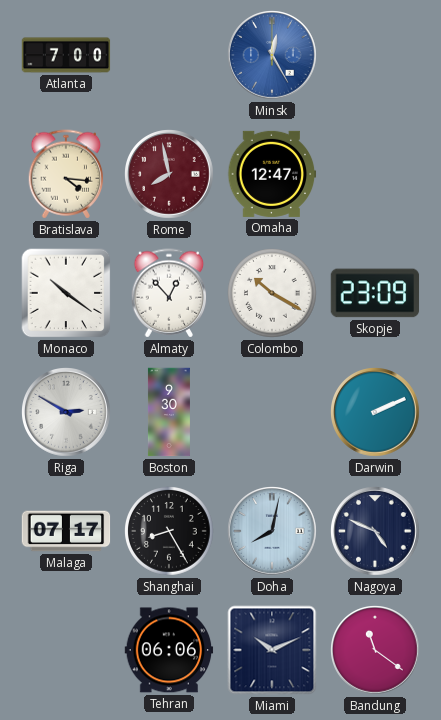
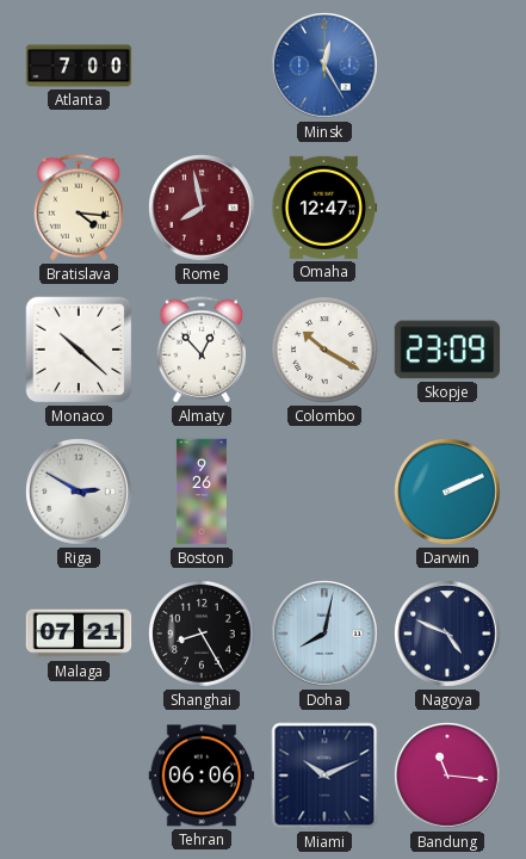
Monaco: 10:21 -> 10:22
Boston: 9:30 -> 9:26
Malaga: 07:17 -> 07:21
Bandung: 11:21 -> 11:16
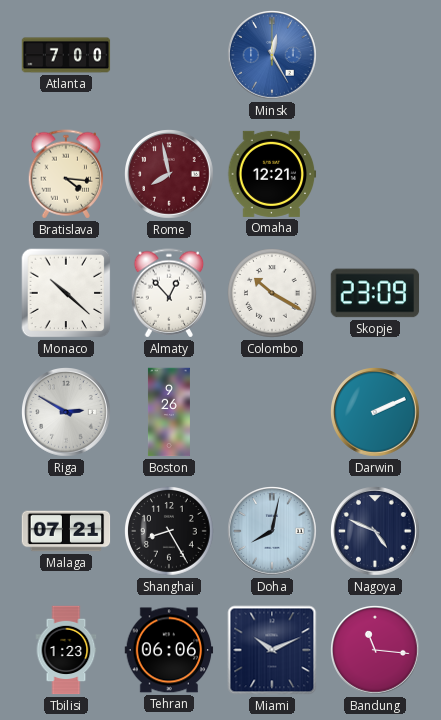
Omaha: 12:47 -> 12:21
Tbilisi: none -> 1:23
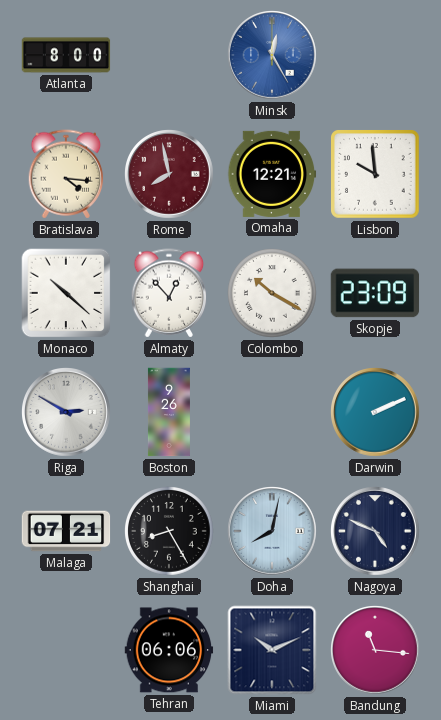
Atlanta: 7:00 -> 8:00
Lisbon: none -> 9:59
Tbilisi: 1:23 -> none
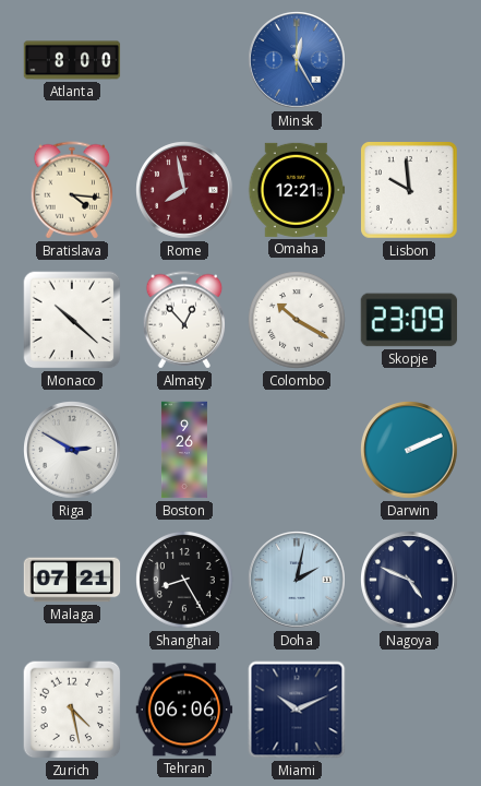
Doha: 8:02 -> 2:02
Zurich: none -> 4:28
Bandung: 11:16 -> none
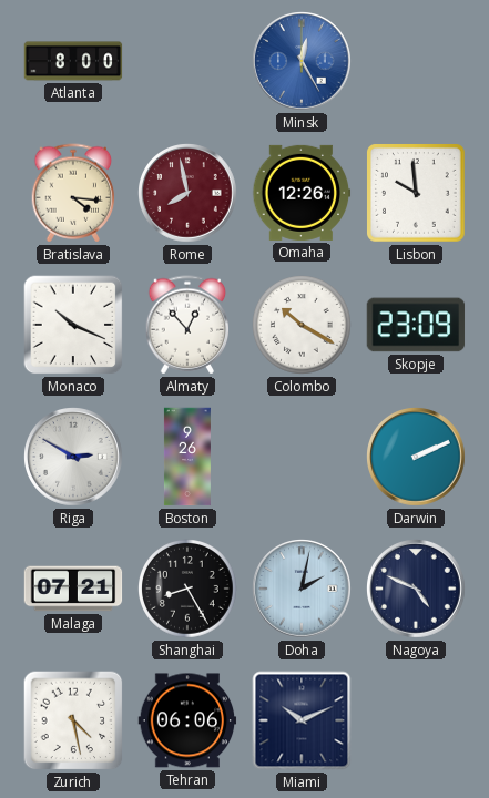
Omaha: 12:21 -> 12:26
Monaco: 10:22 -> 10:19
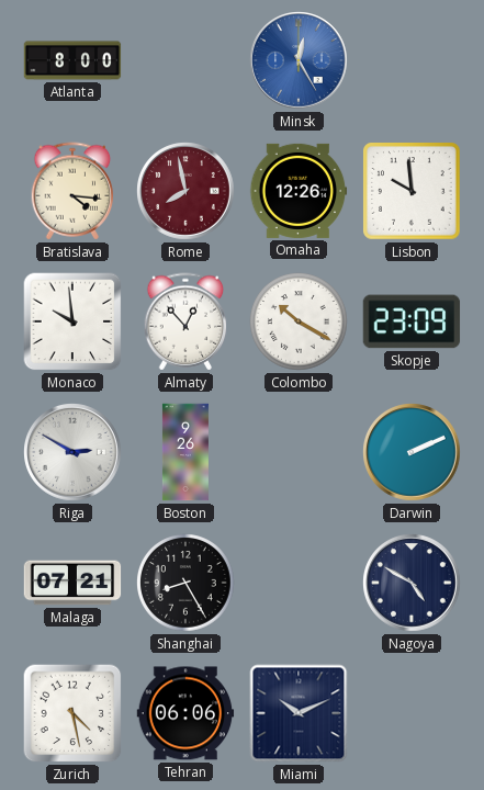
Monaco: 10:19 -> 9:59
Doha: 2:02 -> none
Nagoya: 4:49 -> 4:50
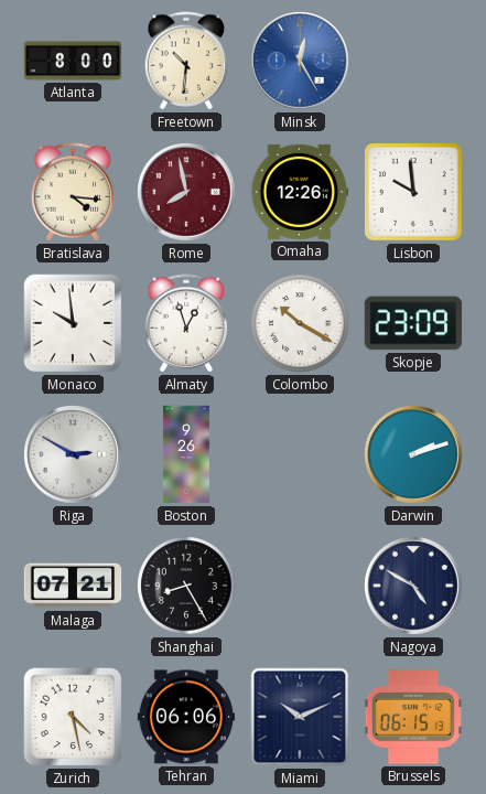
Freetown: none -> 10:31
Almaty: 12:53 -> 12:57
Darwin: 2:11 -> 2:12
Brussels: none -> 06:15
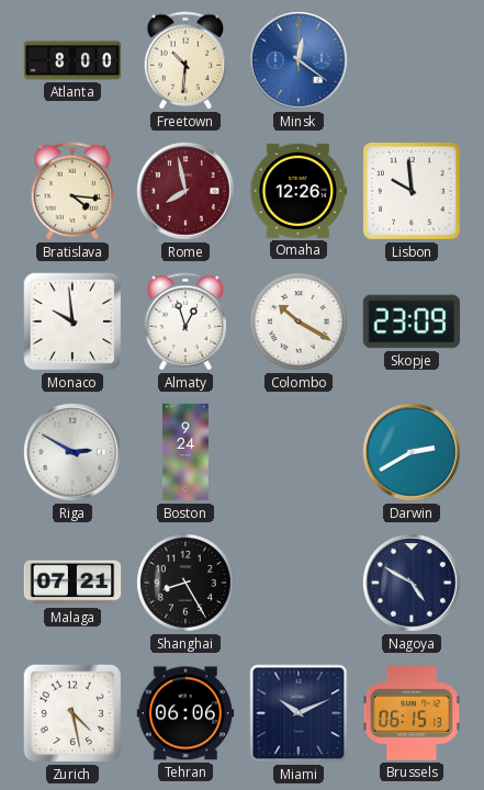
Minsk: 12:25 -> 12:21
Boston: 9:26 -> 9:24
Darwin: 2:12 -> 2:40
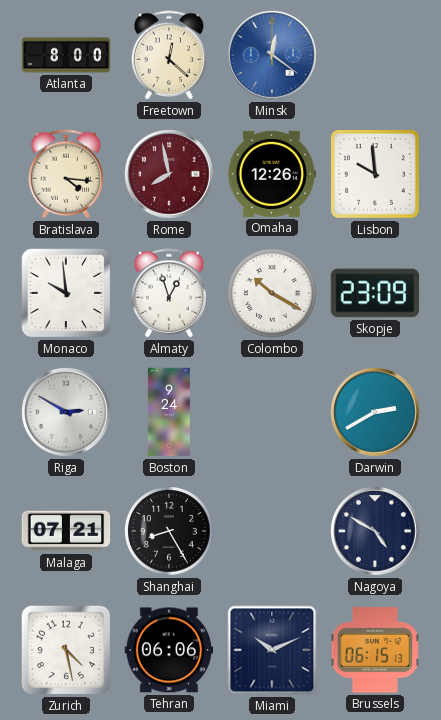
Freetown: 10:31 -> 12:22
